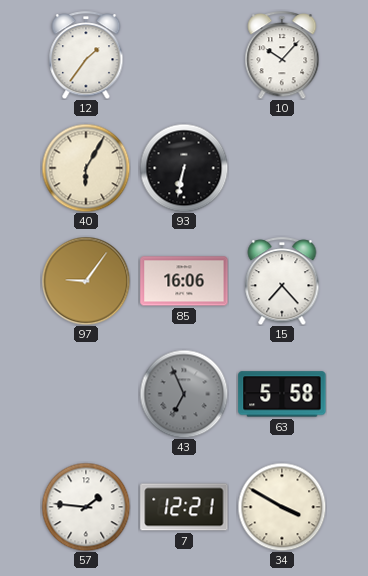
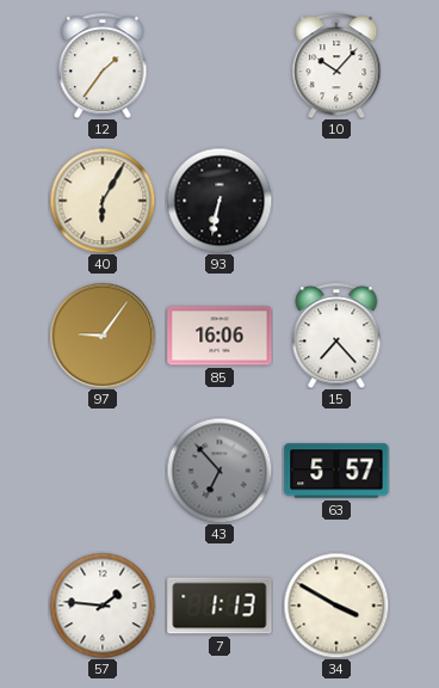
43: 6:56 -> 6:53
63: 5:58 -> 5:57
7: 12:21 -> 1:13
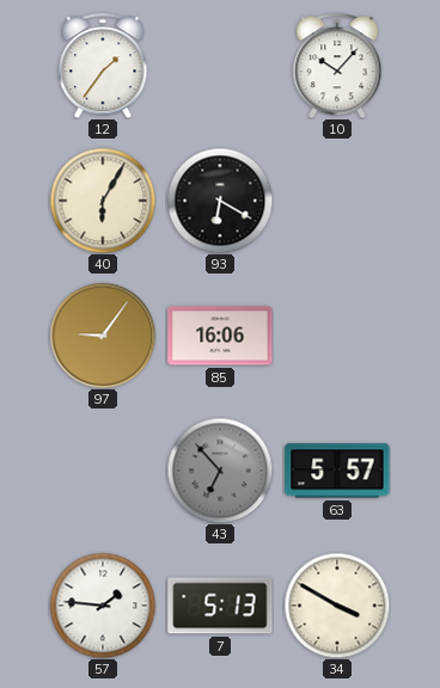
93: 6:32 -> 6:20
15: 7:23 -> none
7: 1:13 -> 5:13
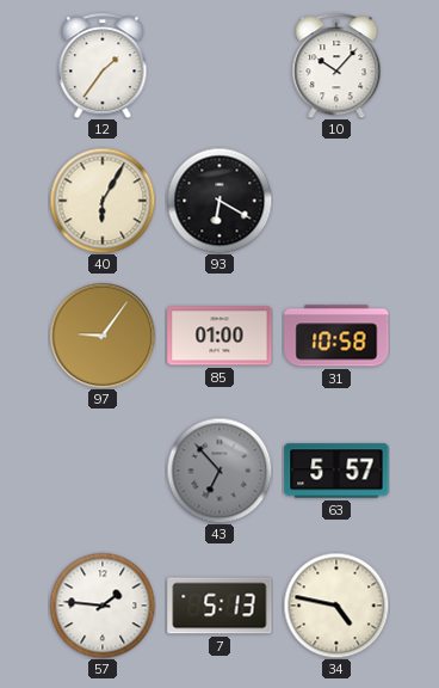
85: 16:06 -> 01:00
31: none -> 10:58
34: 3:50 -> 4:47
